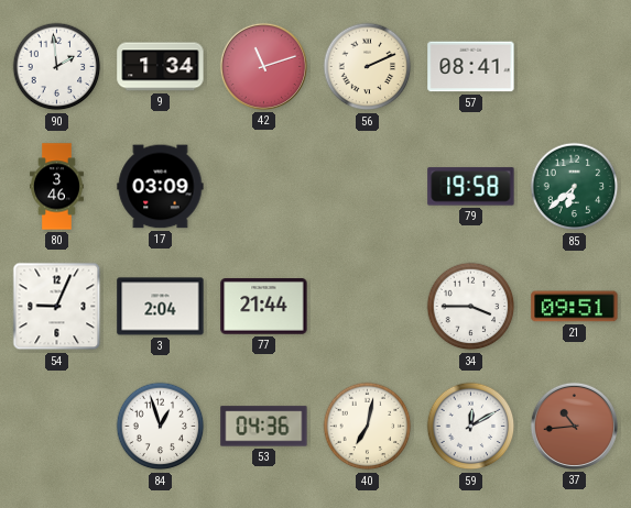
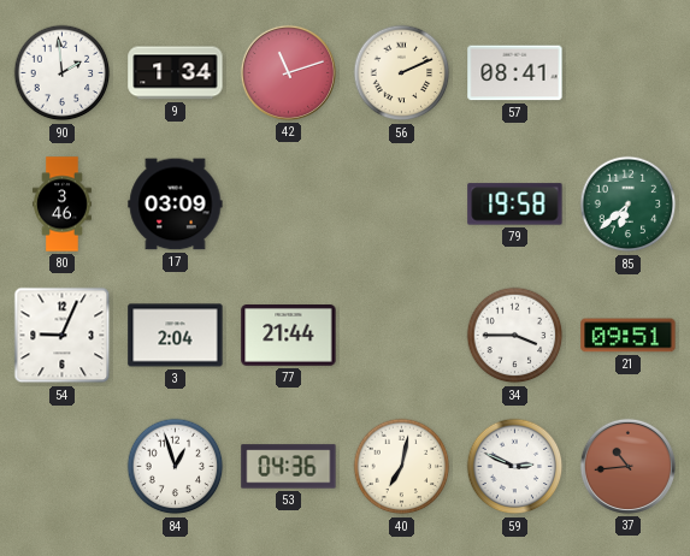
59: 12:10 -> 2:49
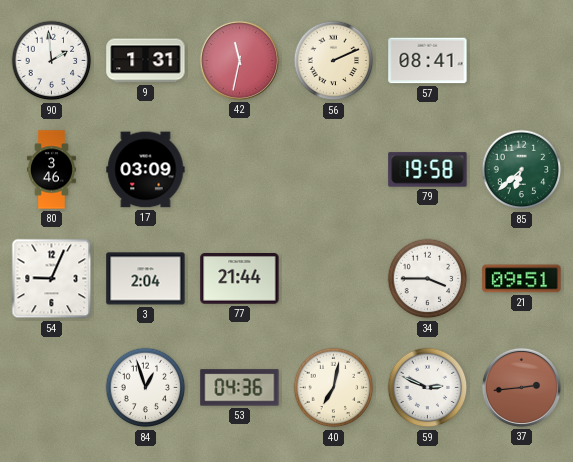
9: 1:34 -> 1:31
42: 11:12 -> 11:32
37: 10:44 -> 2:44
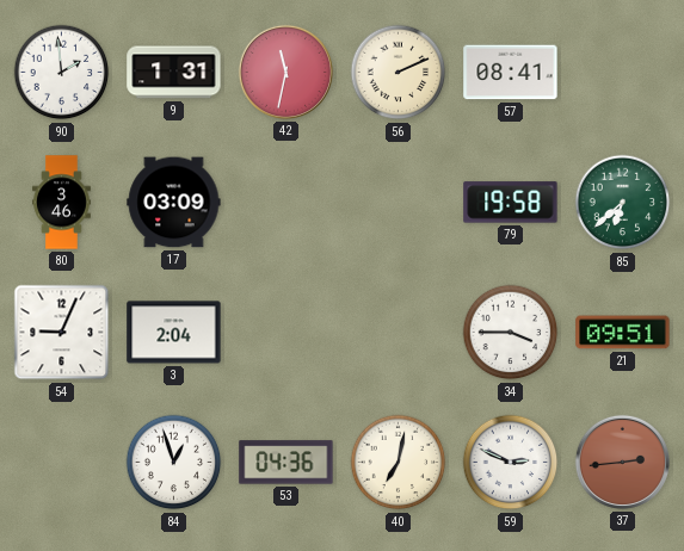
77: 21:44 -> none
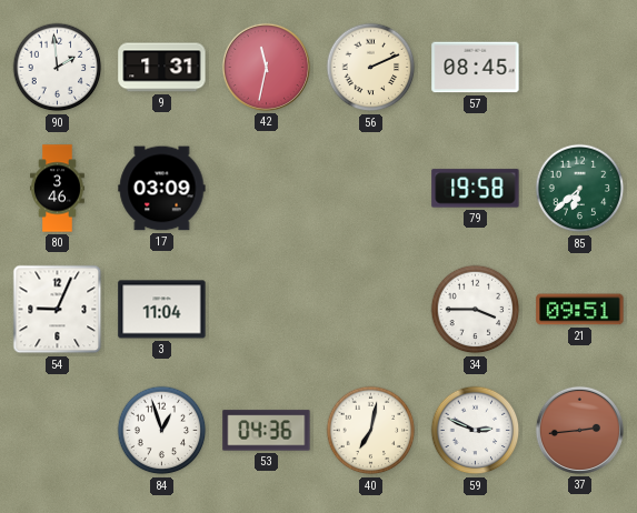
57: 08:41 -> 08:45
3: 2:04 -> 11:04
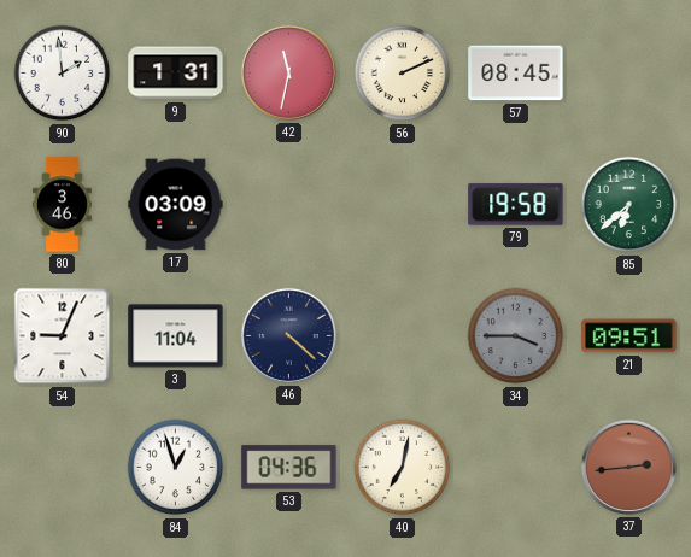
46: none -> 4:22
34 dial: white -> grey
59: 2:49 -> none
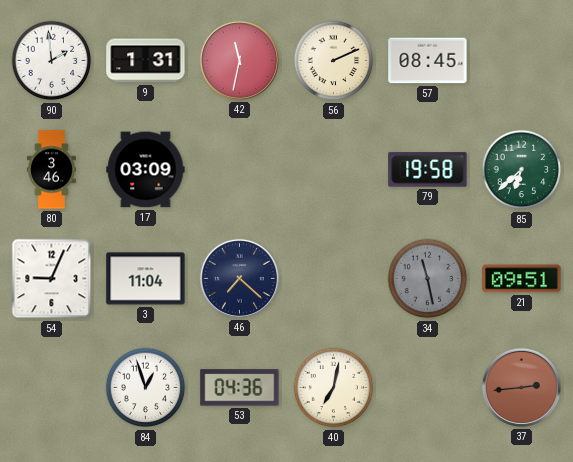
46: 4:22 -> 7:22
34: 3:45 -> 11:28
